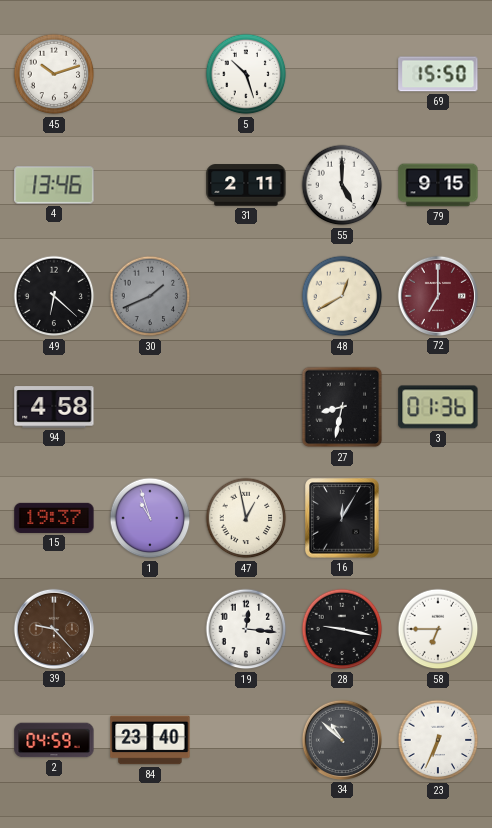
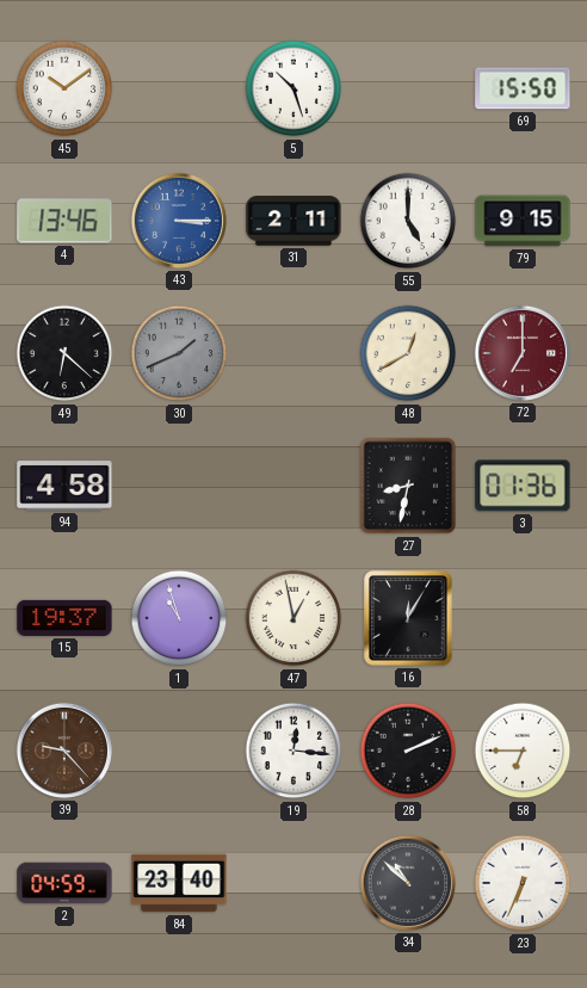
45: 10:12 -> 10:09
43: none -> 3:15
28: 9:17 -> 2:11
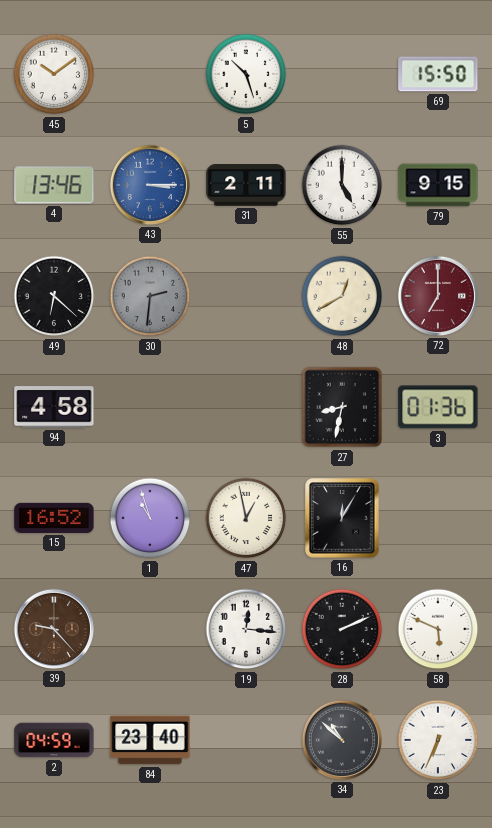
30: 1:41 -> 2:31
15: 19:37 -> 16:52
58: 6:45 -> 5:49
